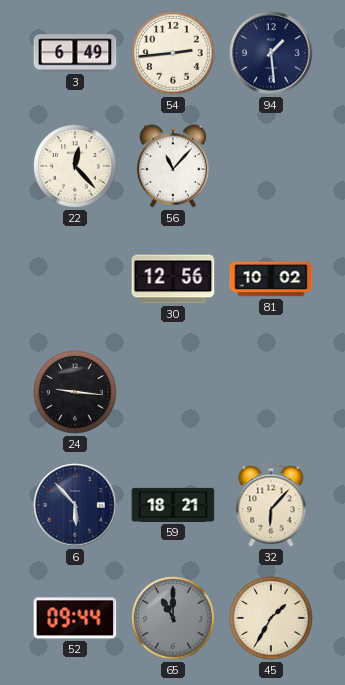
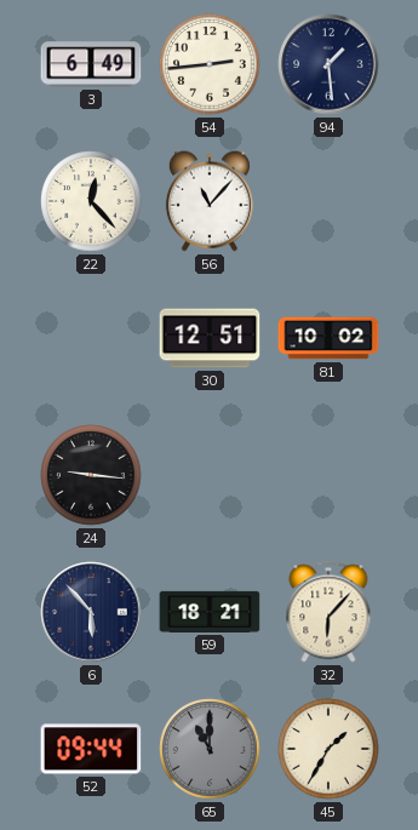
30: 12:56 -> 12:51
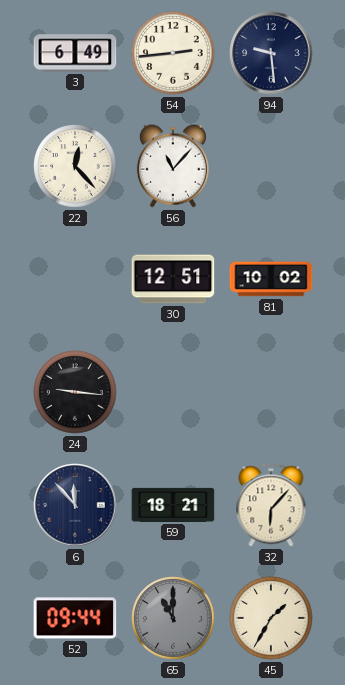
94: 1:29 -> 9:29
6: 5:53 -> 11:53
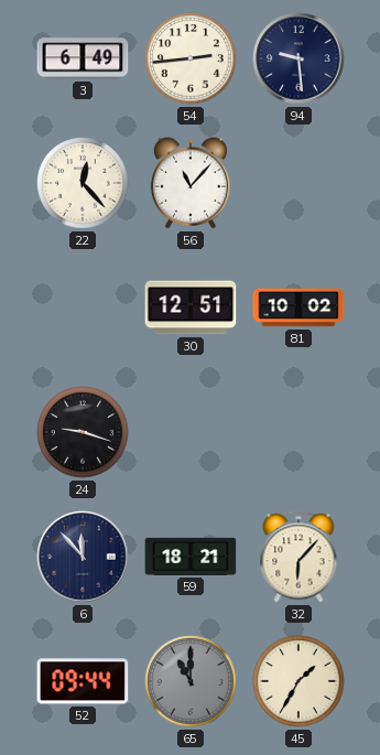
24: 9:16 -> 9:18
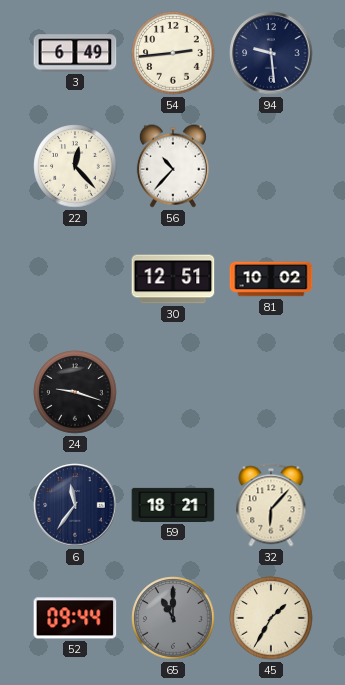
56: 11:07 -> 10:37
6: 11:53 -> 11:36
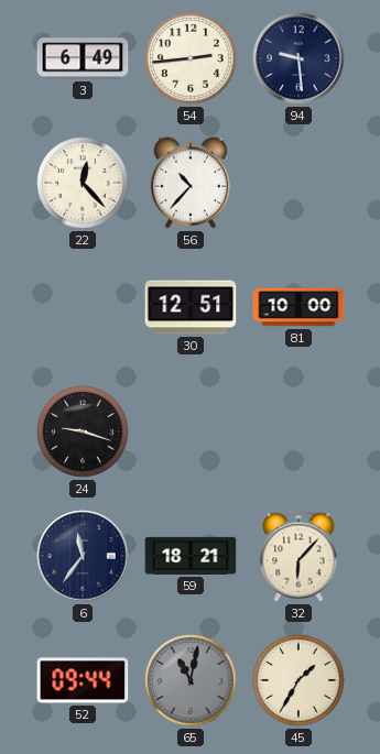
81: 10:02 -> 10:00
65: 11:00 -> 11:02
